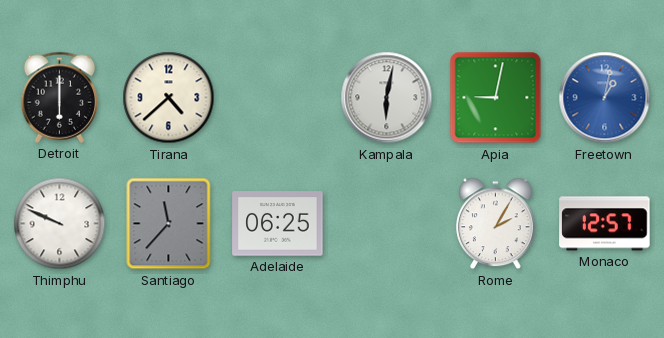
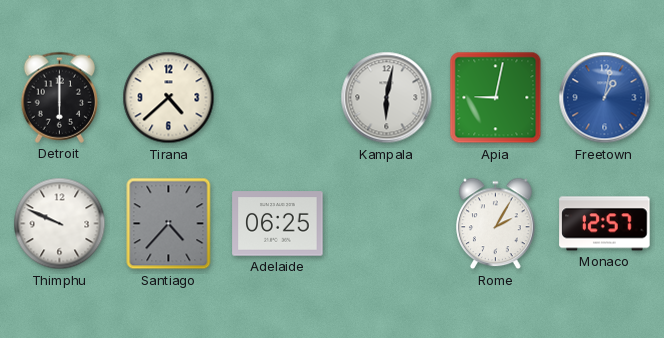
Santiago: 11:37 -> 4:37
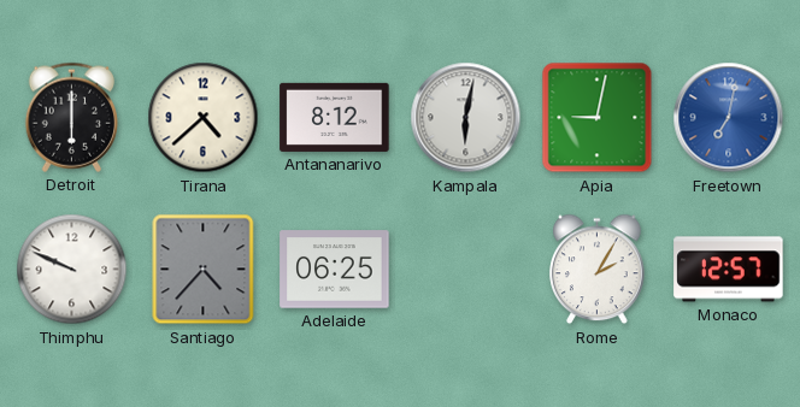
Antananarivo: none -> 8:12
Freetown: 1:02 -> 7:02
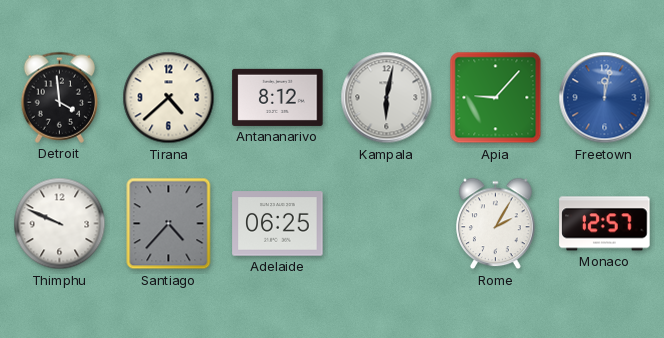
Detroit: 6:00 -> 3:59
Apia: 9:02 -> 9:07
Freetown: 7:02 -> 12:02
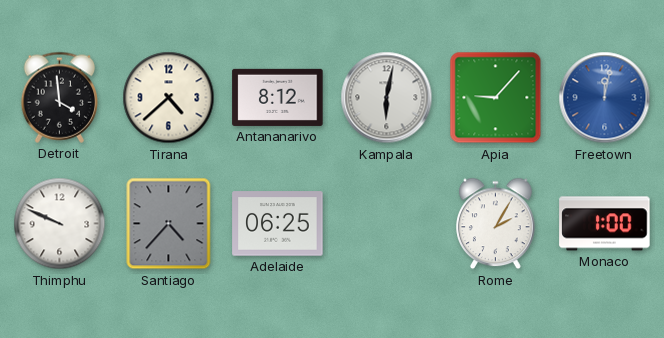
Monaco: 12:57 -> 1:00
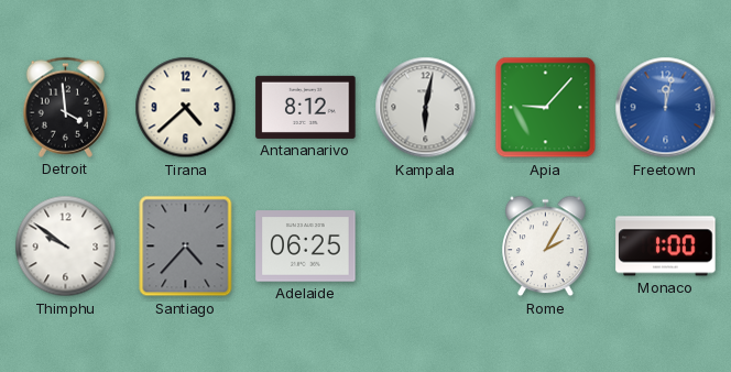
Thimphu: 9:49 -> 9:51
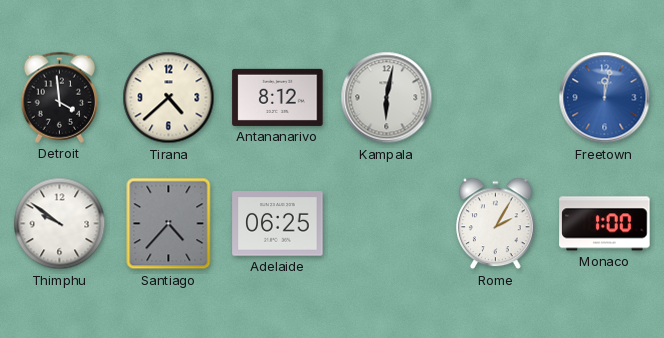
Apia: 9:07 -> none
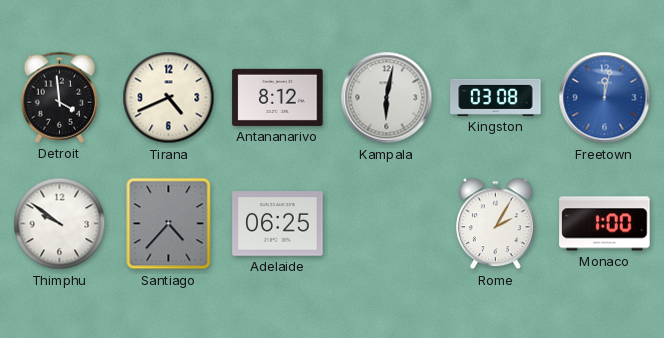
Tirana: 4:38 -> 4:41
Kingston: none -> 03:08
